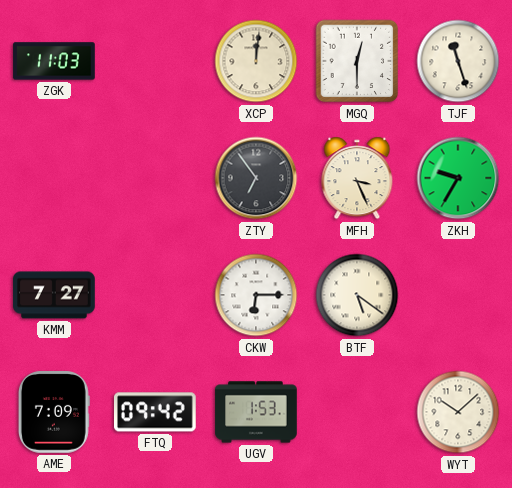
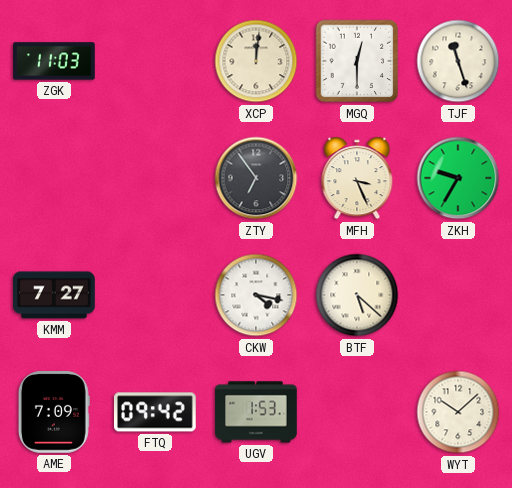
CKW: 6:15 -> 4:17
BTF: 5:21 -> 5:22
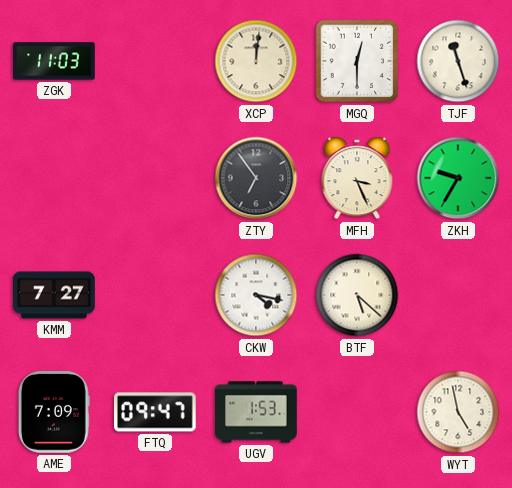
FTQ: 09:42 -> 09:47
WYT: 10:08 -> 4:58
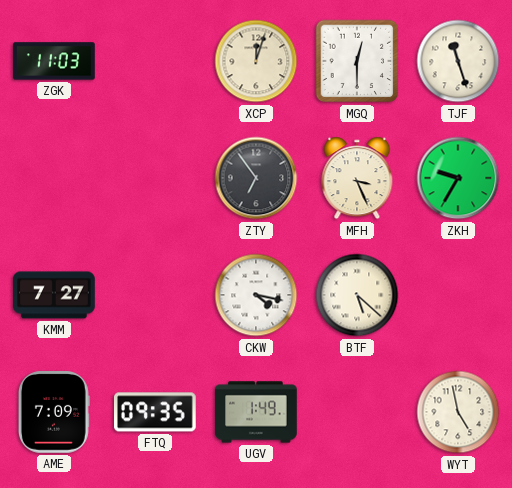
XCP: 12:01 -> 12:03
FTQ: 09:47 -> 09:35
UGV: 1:53 -> 1:49
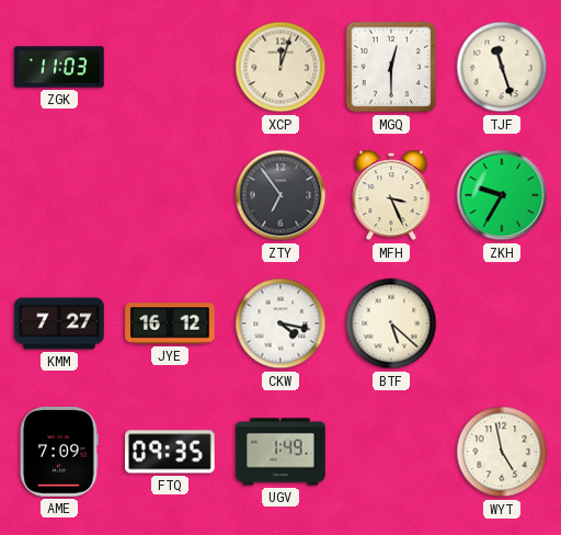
JYE: none -> 16:12
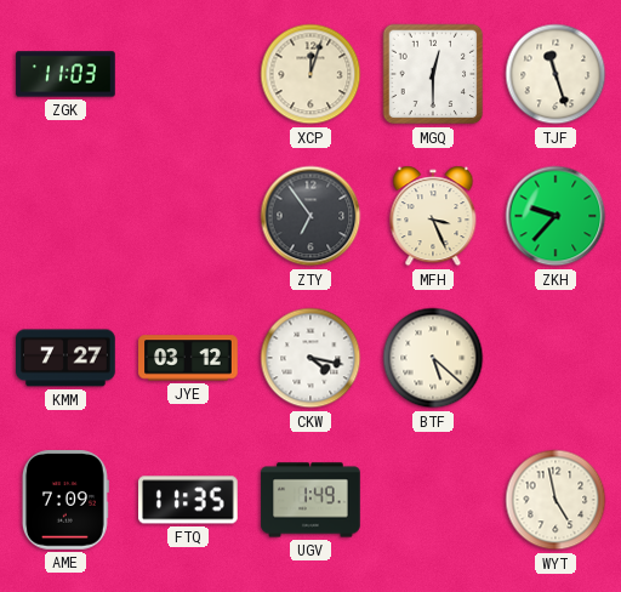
ZKH: 9:35 -> 9:37
JYE: 16:12 -> 03:12
FTQ: 09:35 -> 11:35
